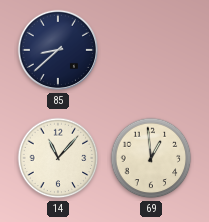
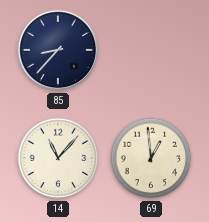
85: 8:38 -> 8:37
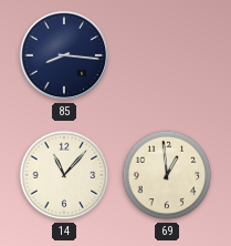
85: 8:37 -> 8:16
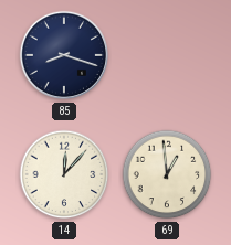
85: 8:16 -> 8:18
14: 11:07 -> 12:07
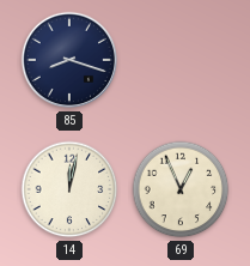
14: 12:07 -> 12:02
69: 12:59 -> 12:56
